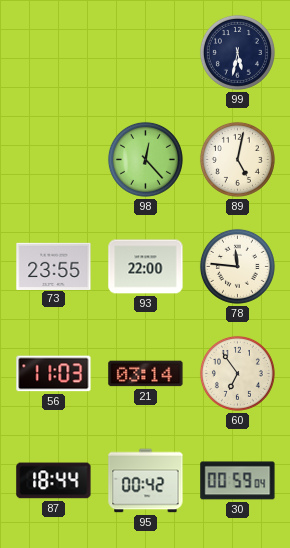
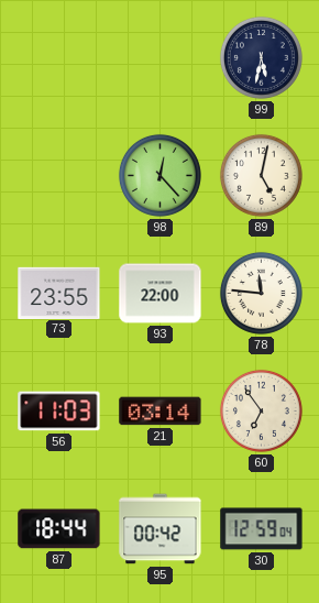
30: 00:59 -> 12:59
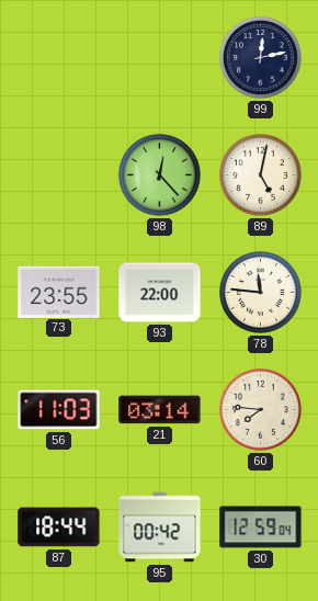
99: 5:32 -> 12:13
60: 6:54 -> 7:46
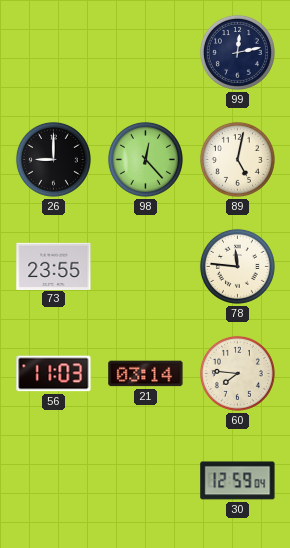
26: none -> 9:00
93: 22:00 -> none
87: 18:44 -> none
95: 00:42 -> none
